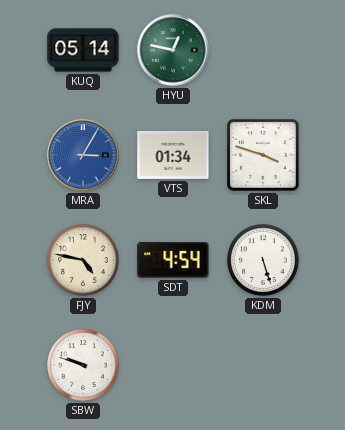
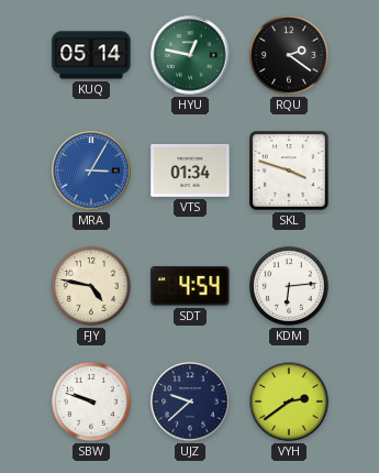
RQU: none -> 2:21
KDM: 5:27 -> 6:14
UJZ: none -> 9:38
VYH: none -> 2:39
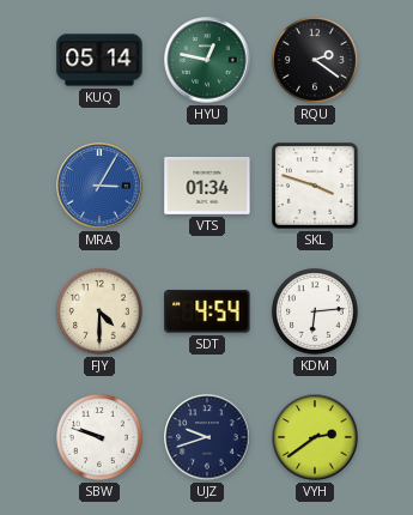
FJY: 4:47 -> 4:30
UJZ: 9:38 -> 9:42
